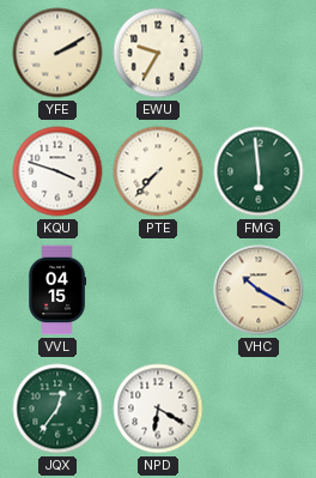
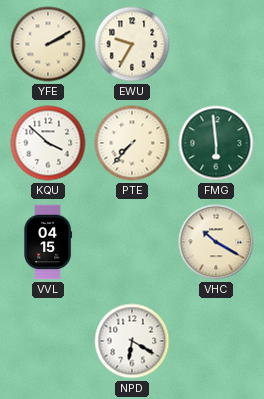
KQU: 3:48 -> 3:52
JQX: 12:36 -> none
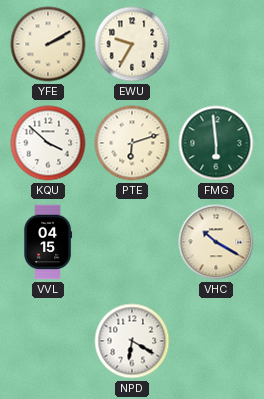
PTE: 7:37 -> 6:12
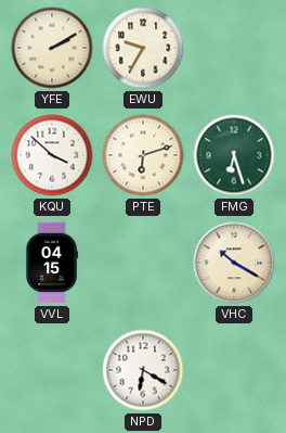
FMG: 5:59 -> 6:27
